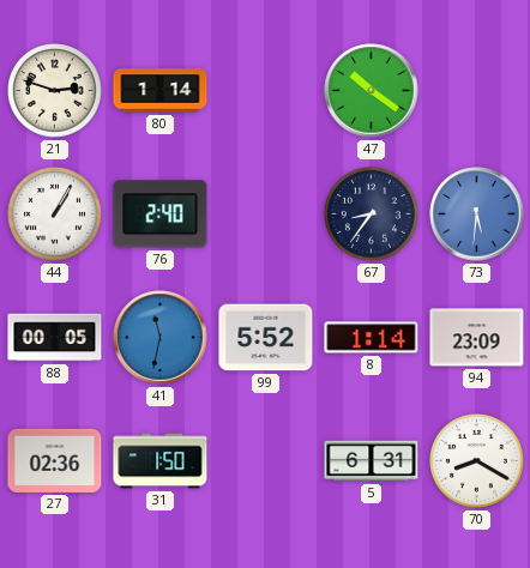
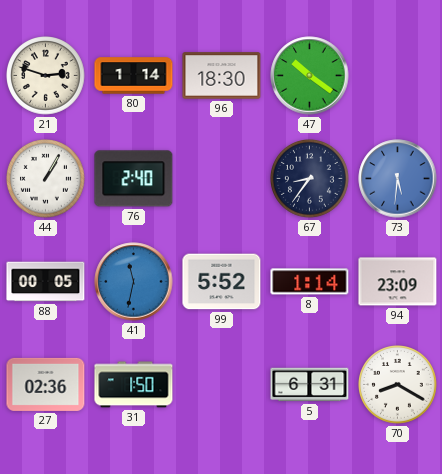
96: none -> 18:30
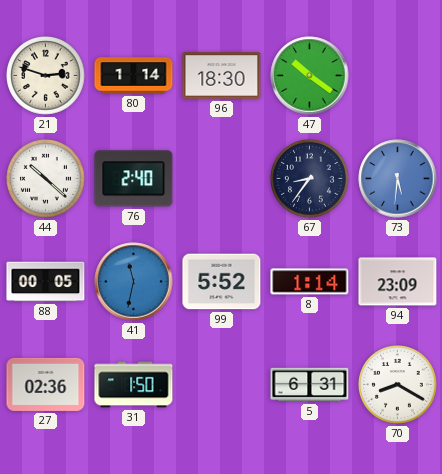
44: 1:05 -> 10:22
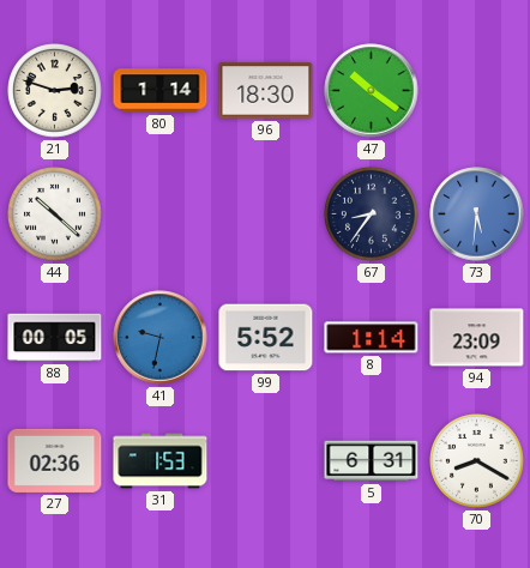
76: 2:40 -> none
41: 11:32 -> 9:32
31: 1:50 -> 1:53
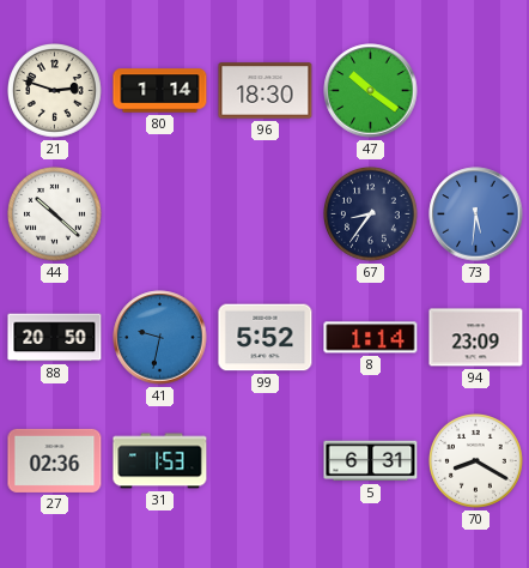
88: 00:05 -> 20:50
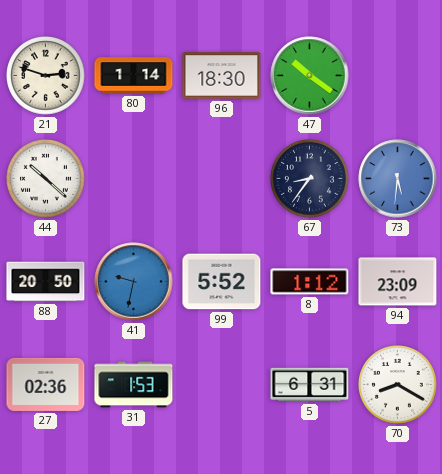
8: 1:14 -> 1:12
